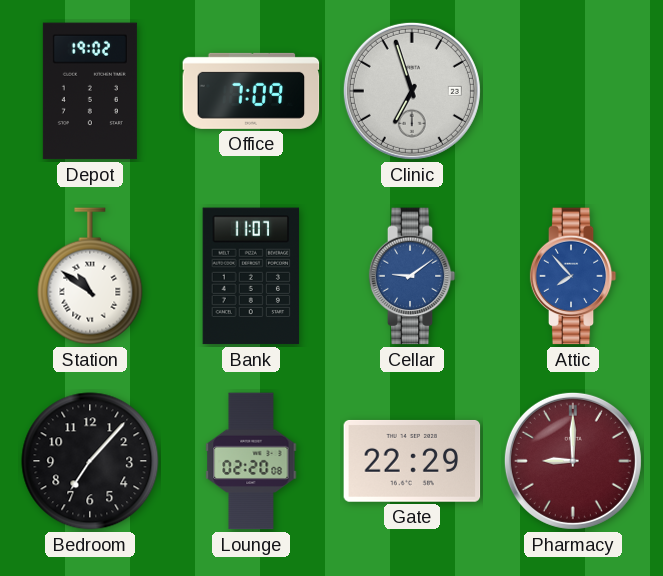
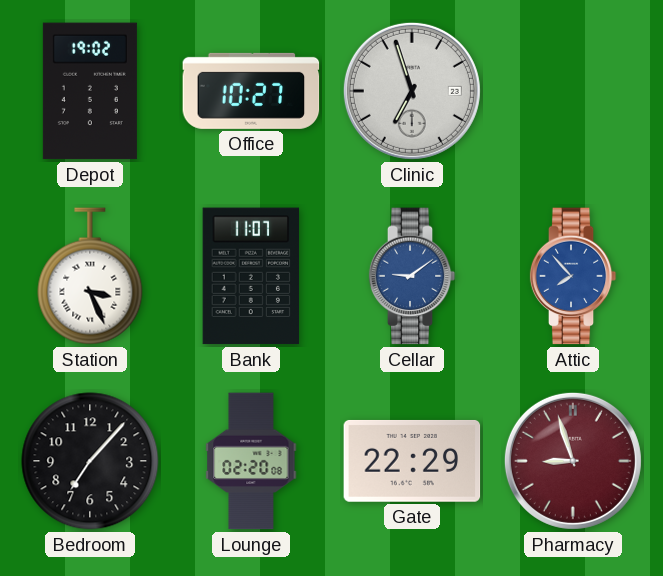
Office: 7:09 -> 10:27
Station: 10:51 -> 3:26
Pharmacy: 9:00 -> 8:57
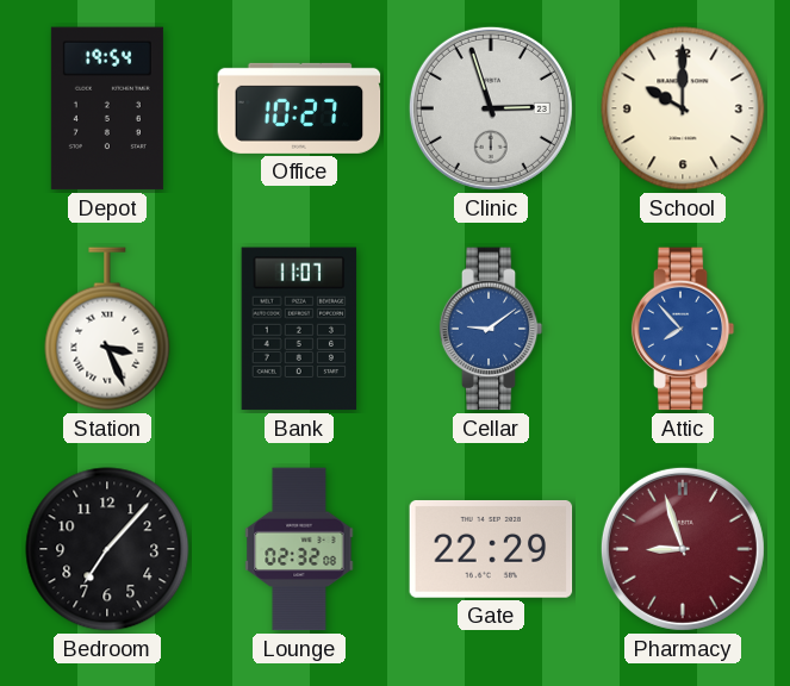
Depot: 19:02 -> 19:54
Clinic: 6:57 -> 2:57
School: none -> 10:00
Lounge: 02:20 -> 02:32
